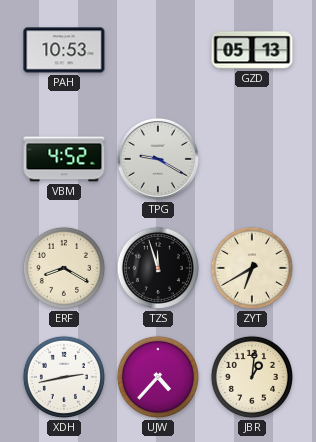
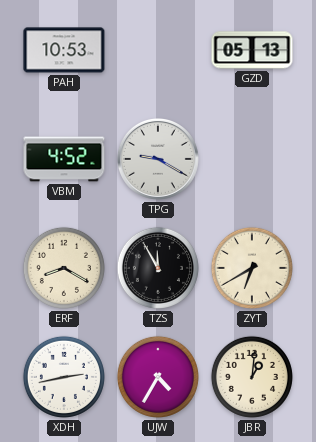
TZS: 11:57 -> 11:55
UJW: 4:37 -> 4:35
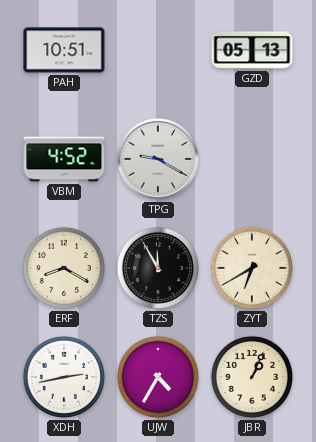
PAH: 10:53 -> 10:51
JBR: 1:01 -> 1:04
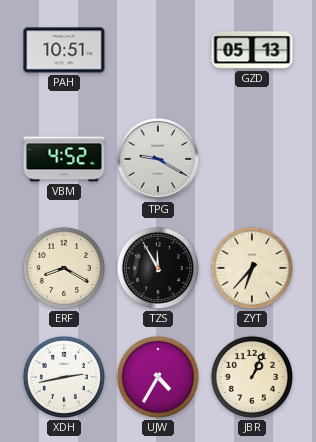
ZYT: 6:40 -> 6:37
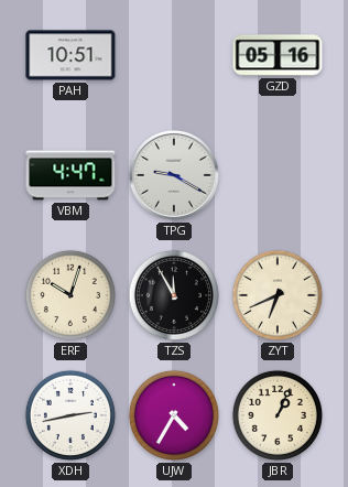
GZD: 05:13 -> 05:16
VBM: 4:52 -> 4:47
ERF: 8:20 -> 10:03
ZYT: 6:37 -> 6:41
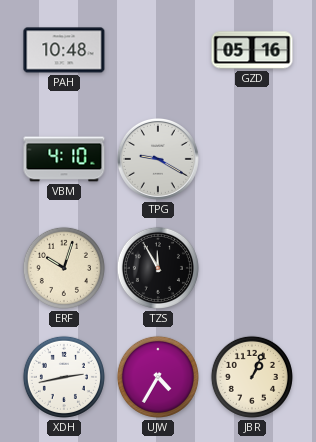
PAH: 10:51 -> 10:48
VBM: 4:47 -> 4:10
ZYT: 6:41 -> none
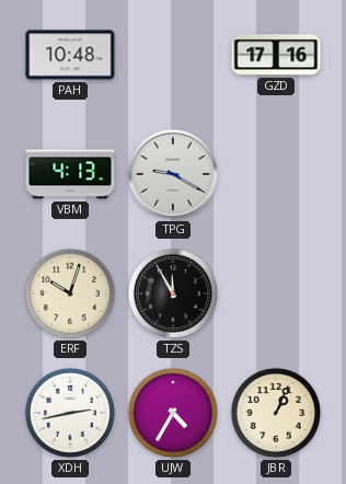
GZD: 05:16 -> 17:16
VBM: 4:10 -> 4:13
